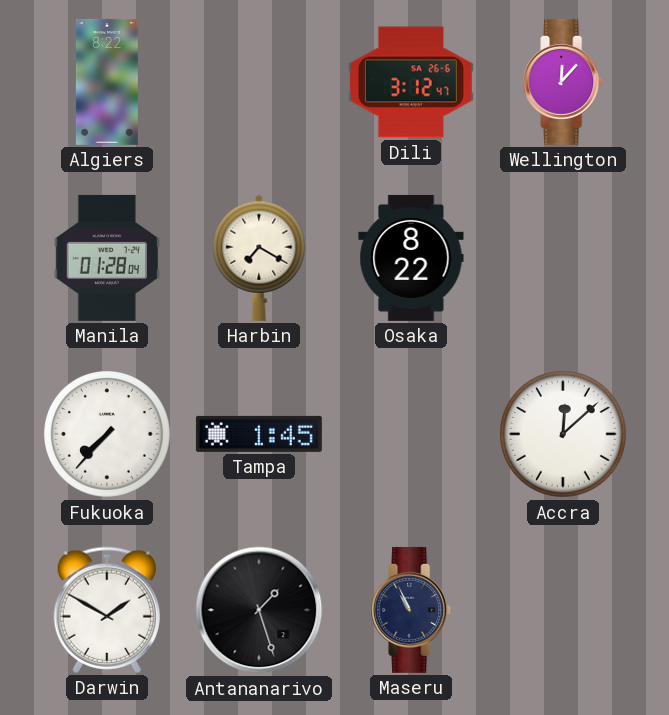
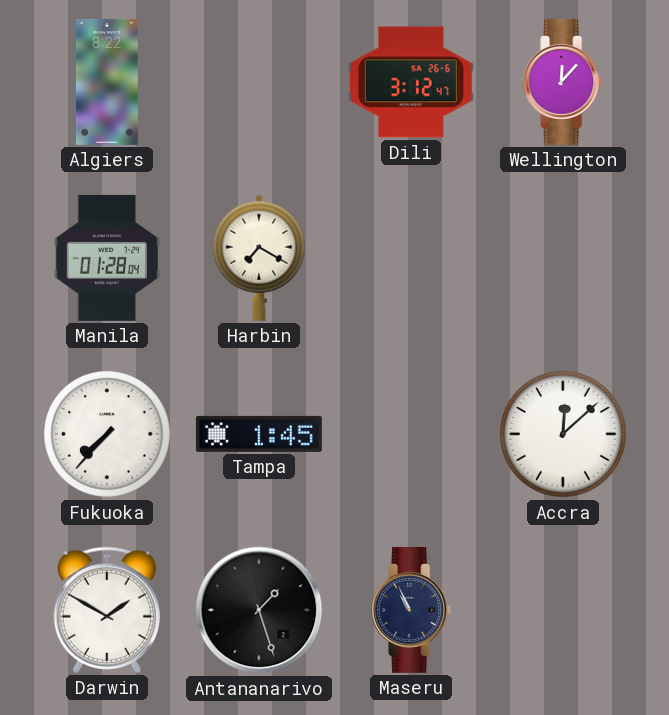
Osaka: 8:22 -> none
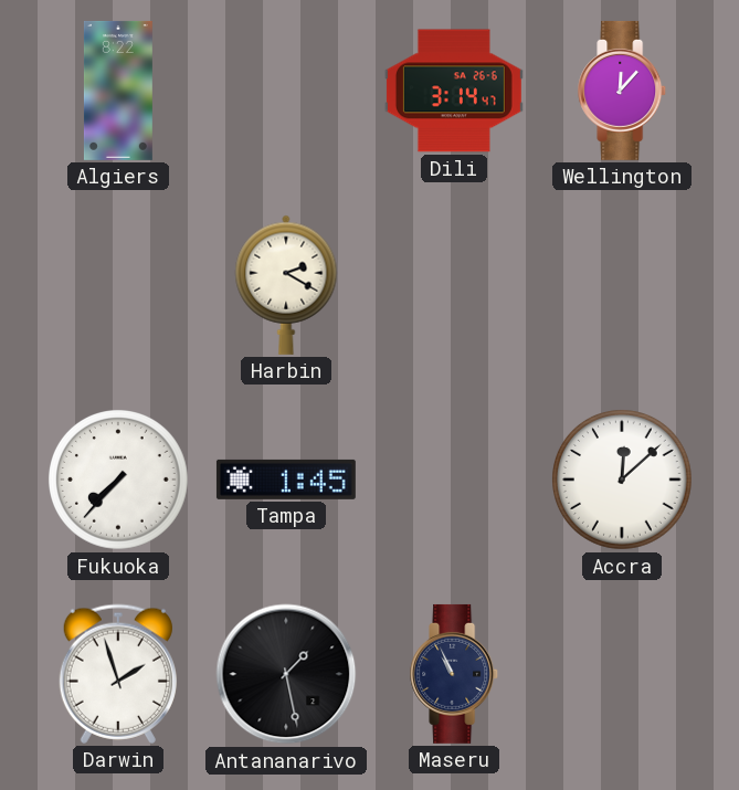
Dili: 3:12 -> 3:14
Manila: 01:28 -> none
Harbin: 7:20 -> 2:20
Darwin: 1:50 -> 1:57
Antananarivo: 1:27 -> 1:28
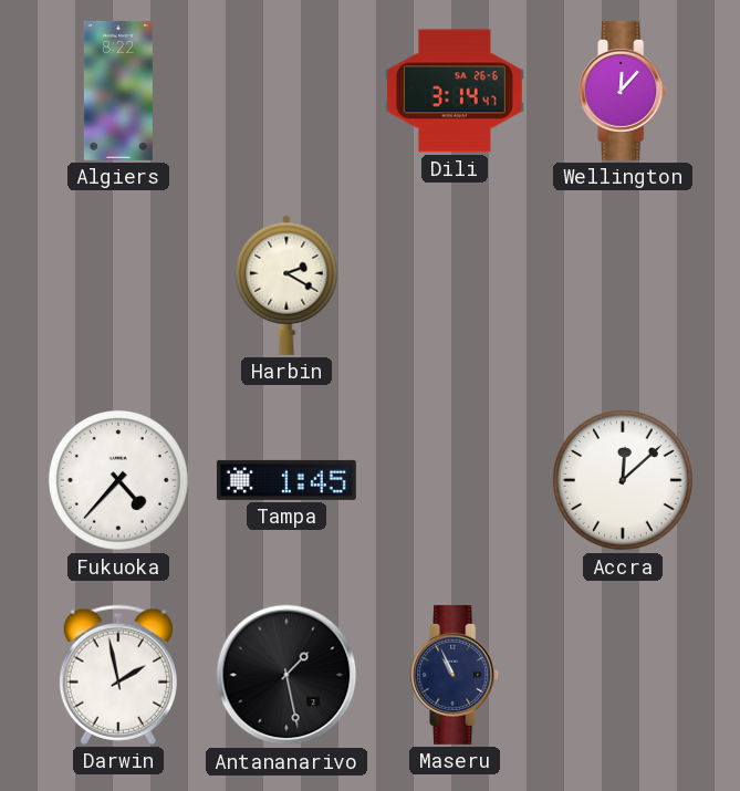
Fukuoka: 7:37 -> 4:37
Darwin: 1:57 -> 1:58
